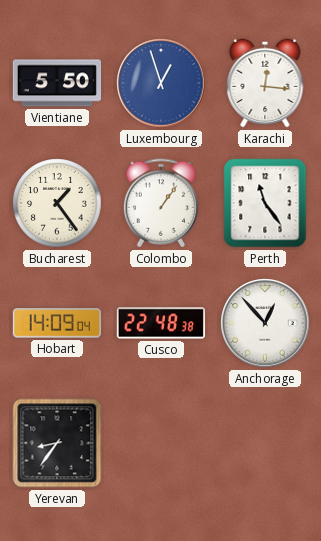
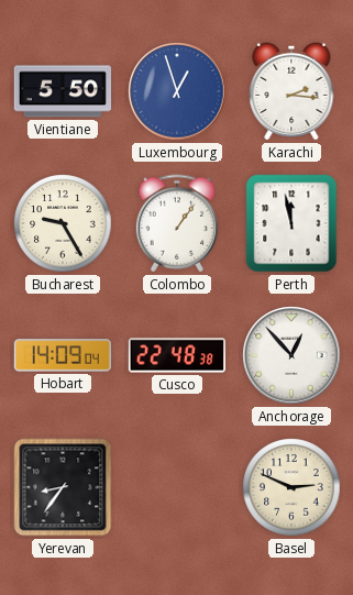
Karachi: 12:16 -> 2:16
Bucharest: 1:24 -> 9:25
Perth: 11:24 -> 11:58
Basel: none -> 2:49
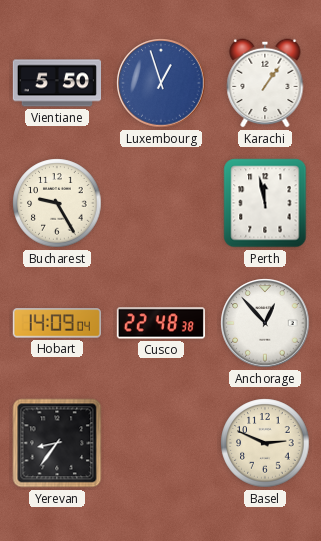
Karachi: 2:16 -> 1:06
Colombo: 1:06 -> none
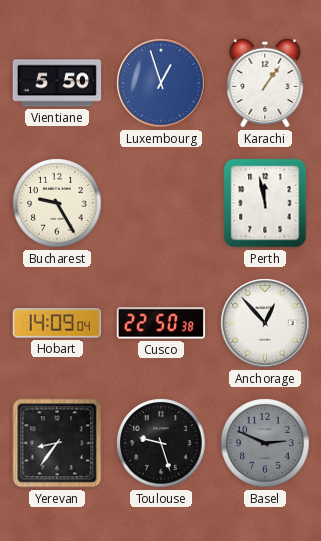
Cusco: 22:48 -> 22:50
Toulouse: none -> 9:27
Basel dial: cream -> grey
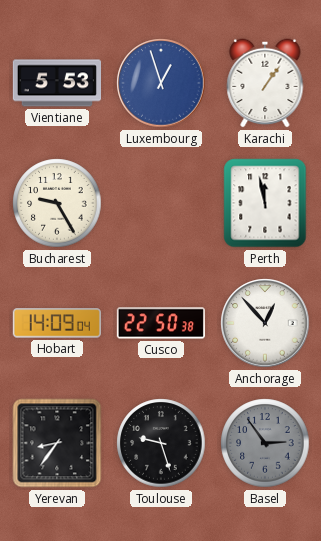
Vientiane: 5:50 -> 5:53
Basel: 2:49 -> 2:54
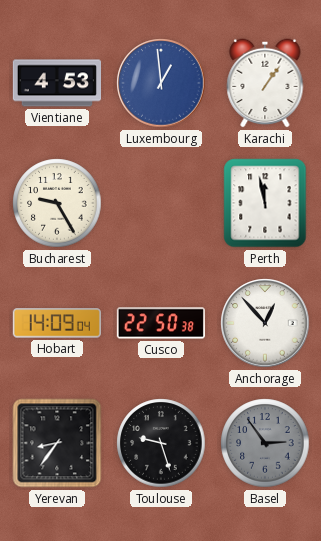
Vientiane: 5:53 -> 4:53
Luxembourg: 12:57 -> 12:59
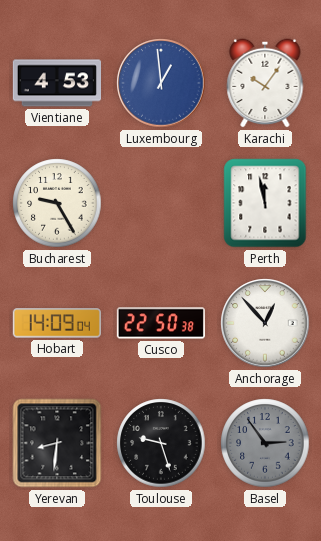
Karachi: 1:06 -> 10:06
Yerevan: 8:36 -> 8:31
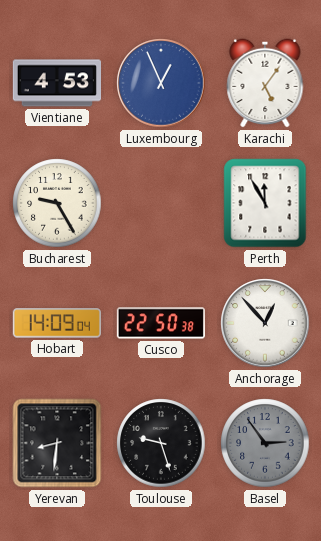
Luxembourg: 12:59 -> 12:56
Karachi: 10:06 -> 5:06
Perth: 11:58 -> 11:55
